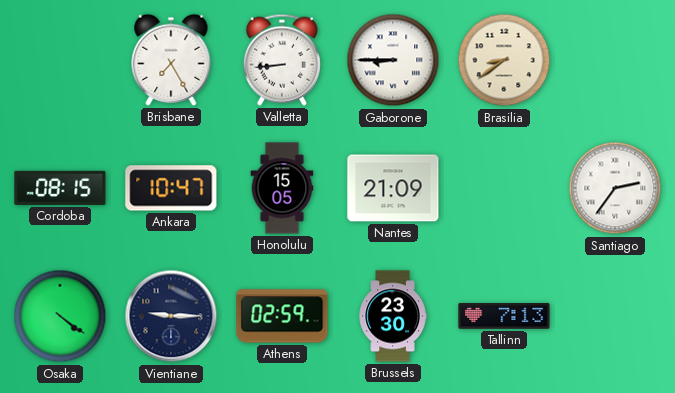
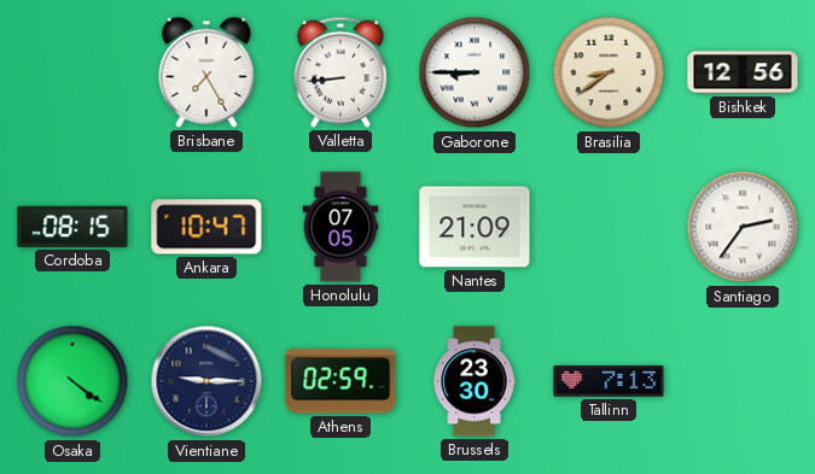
Bishkek: none -> 12:56
Honolulu: 15:05 -> 07:05
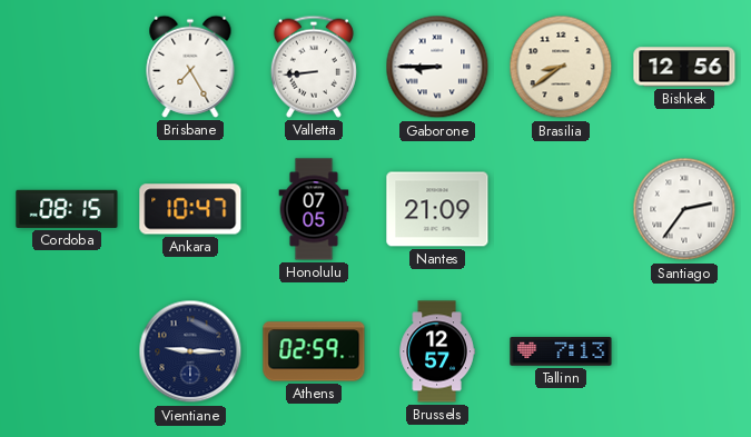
Osaka: 4:21 -> none
Brussels: 23:30 -> 12:57
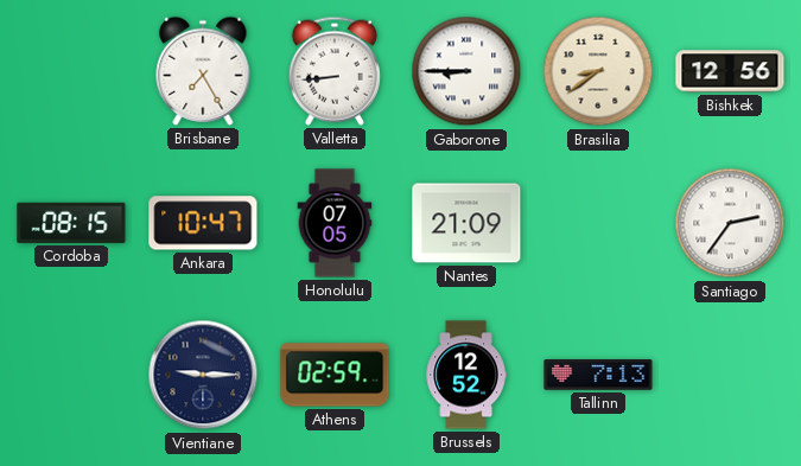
Brussels: 12:57 -> 12:52
